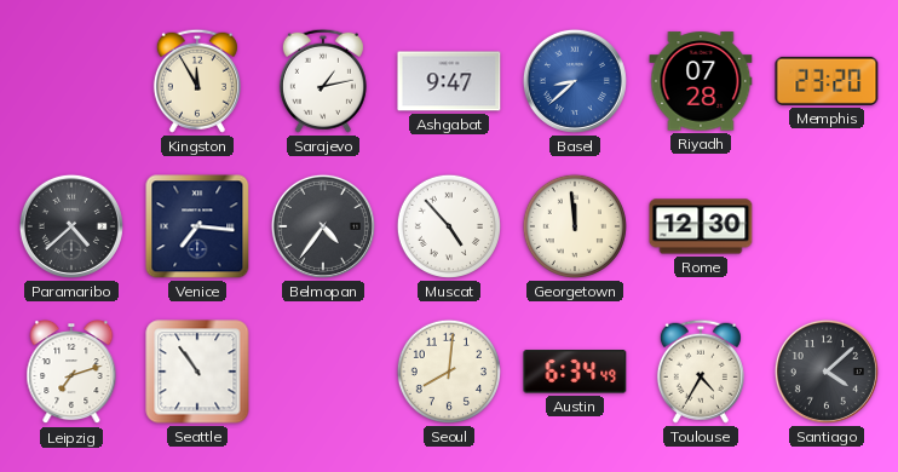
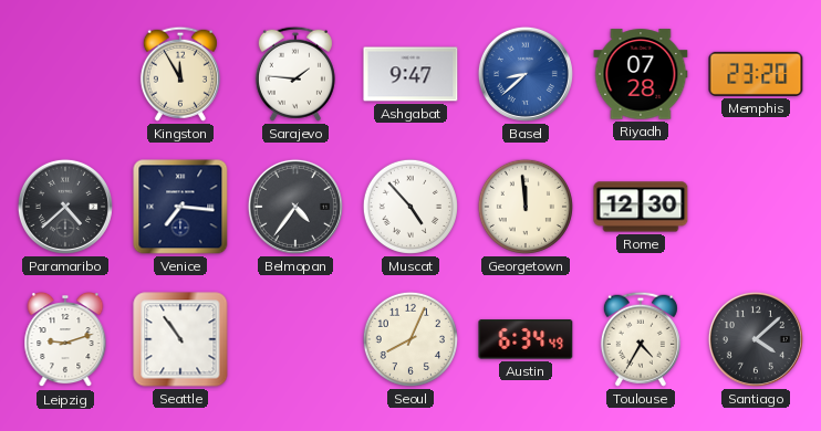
Sarajevo: 1:13 -> 1:46
Leipzig: 7:12 -> 9:12
Seoul: 8:01 -> 8:04
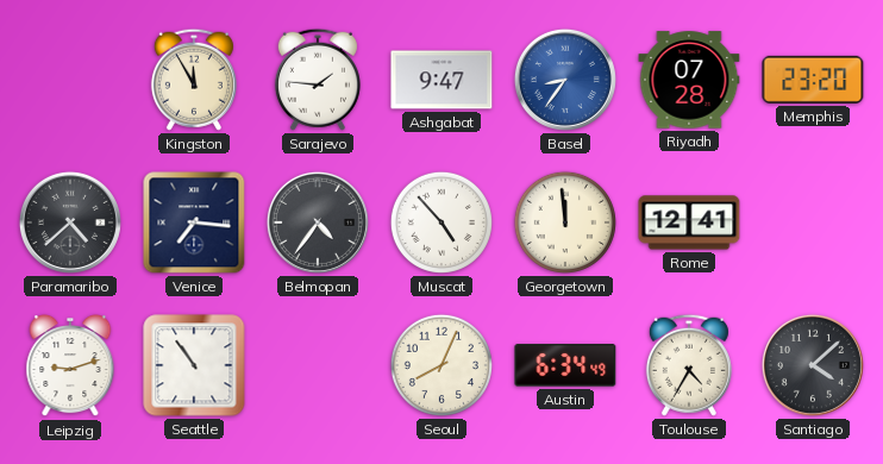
Basel: 8:38 -> 8:36
Rome: 12:30 -> 12:41
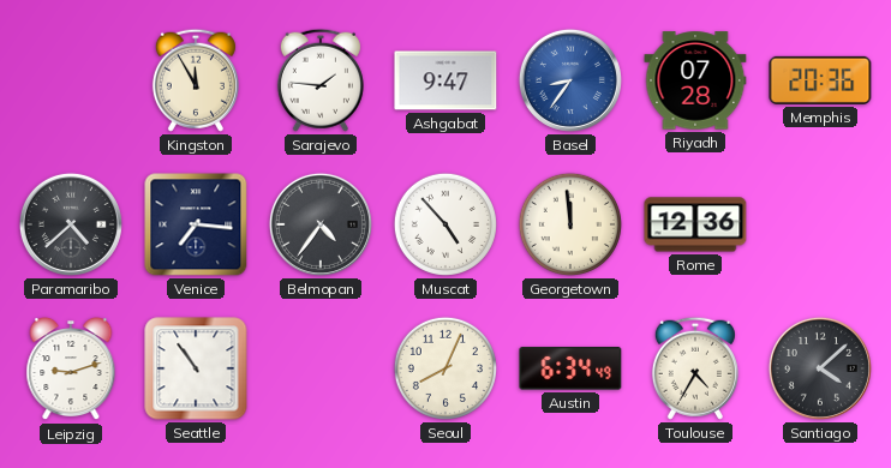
Memphis: 23:20 -> 20:36
Rome: 12:41 -> 12:36
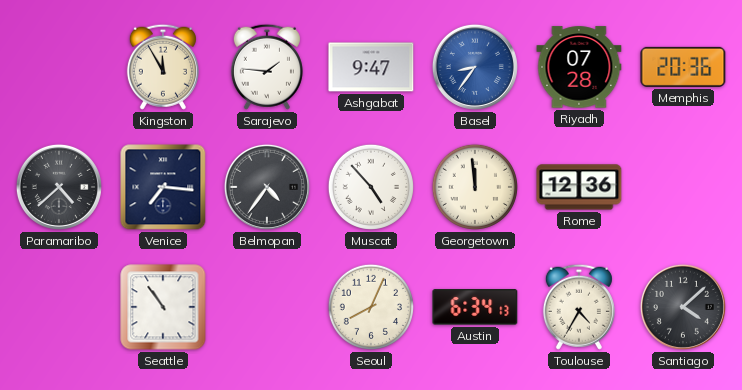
Leipzig: 9:12 -> none
Austin: 6:34:49 -> 6:34:13
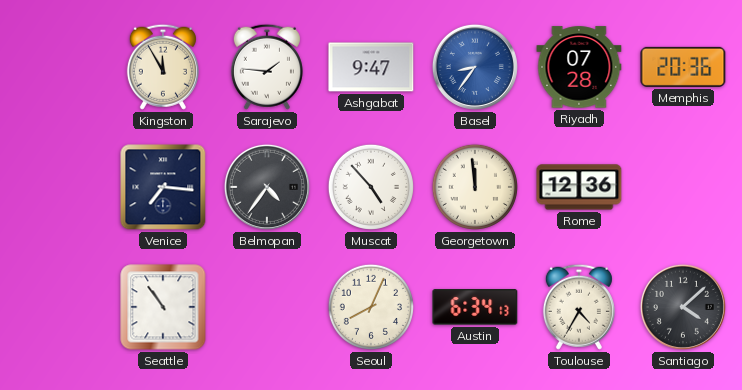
Paramaribo: 4:38 -> none
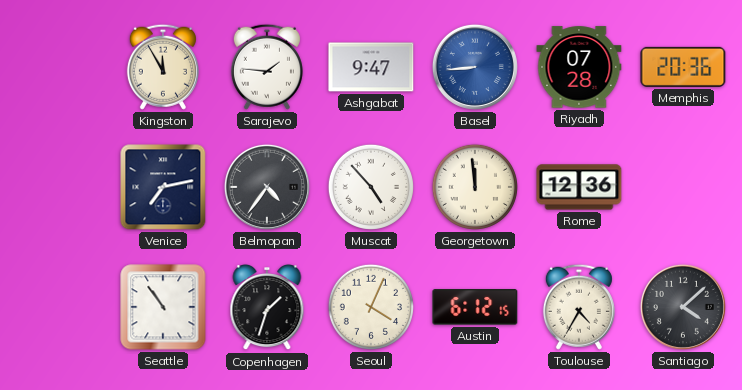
Basel: 8:36 -> 8:44
Venice: 7:16 -> 7:13
Copenhagen: none -> 1:33
Seoul: 8:04 -> 4:04
Austin: 6:34 -> 6:12
